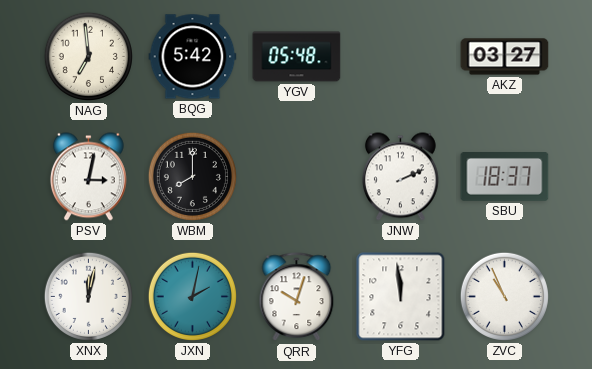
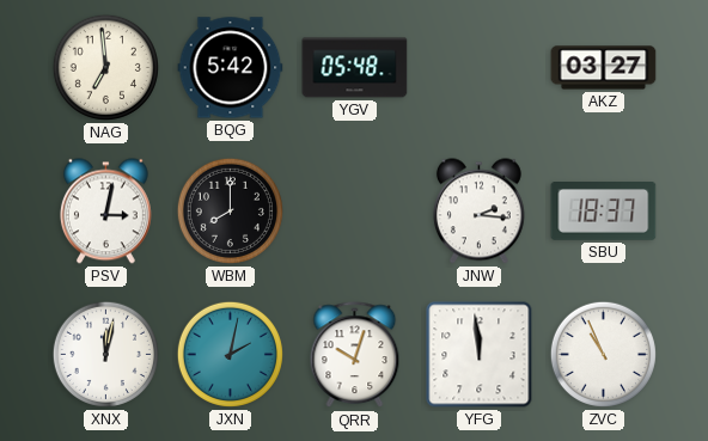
JNW: 2:11 -> 2:16
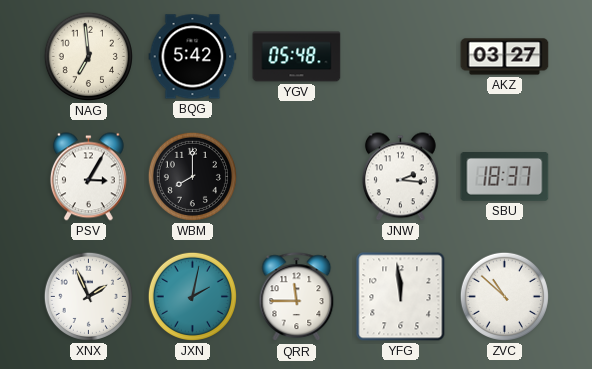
PSV: 3:02 -> 3:05
XNX: 12:02 -> 1:56
QRR: 10:03 -> 11:45
ZVC: 10:56 -> 10:52
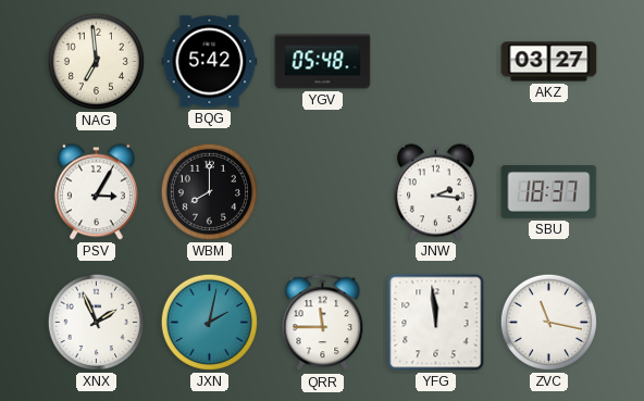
ZVC: 10:52 -> 11:17
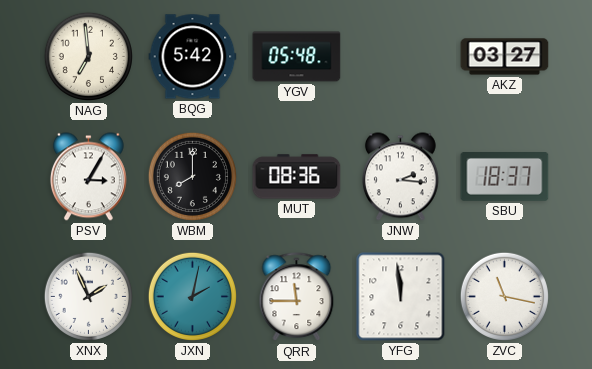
MUT: none -> 08:36
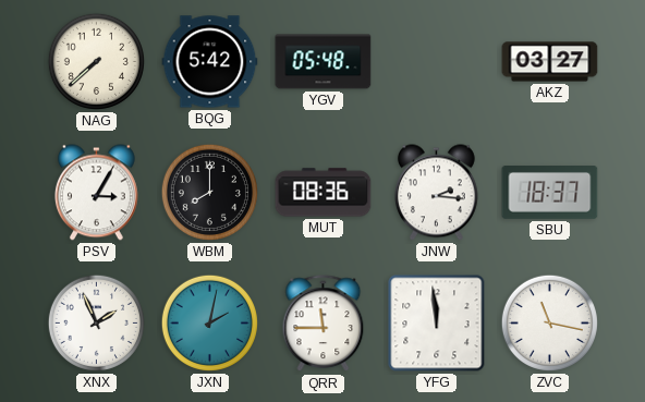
NAG: 6:59 -> 7:38
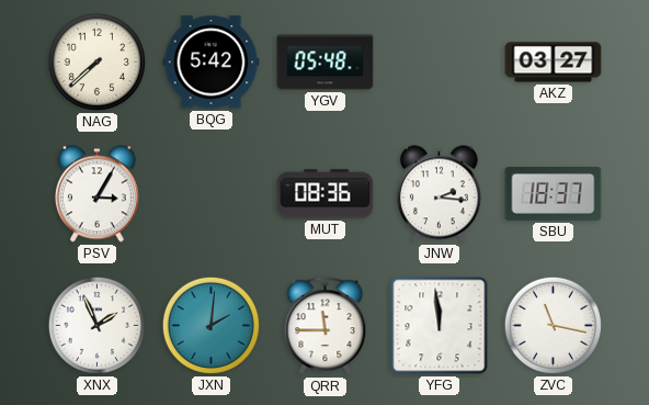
WBM: 8:00 -> none
JXN: 2:02 -> 2:01
